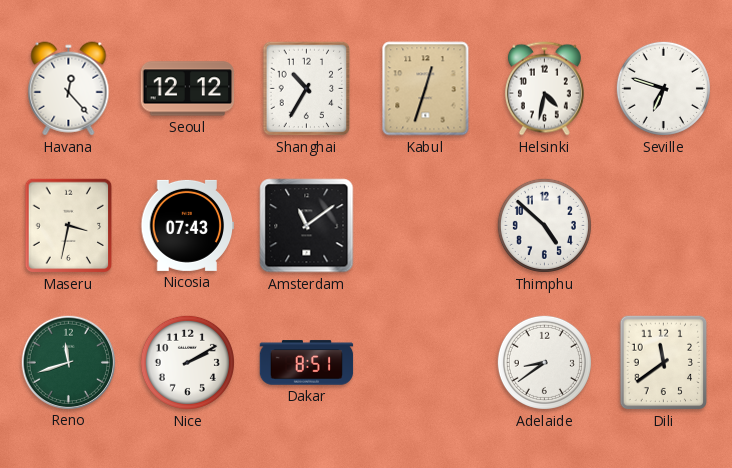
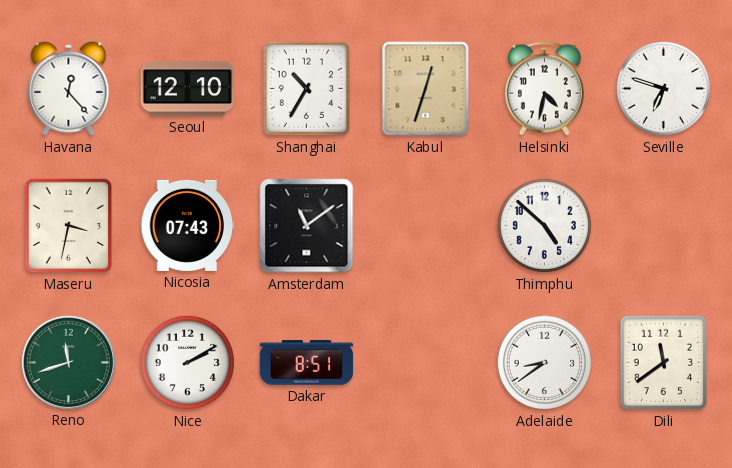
Seoul: 12:12 -> 12:10
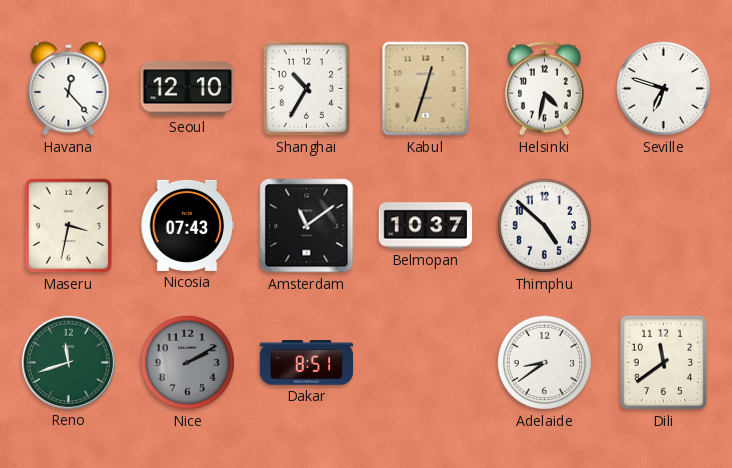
Belmopan: none -> 10:37
Nice dial: white -> grey
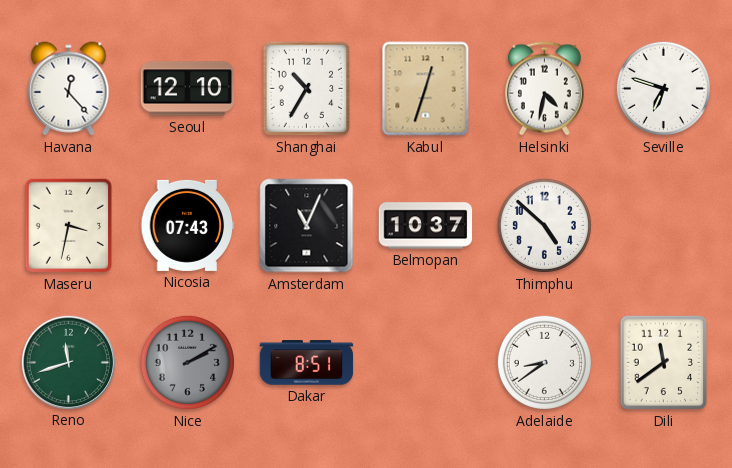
Amsterdam: 11:09 -> 11:04
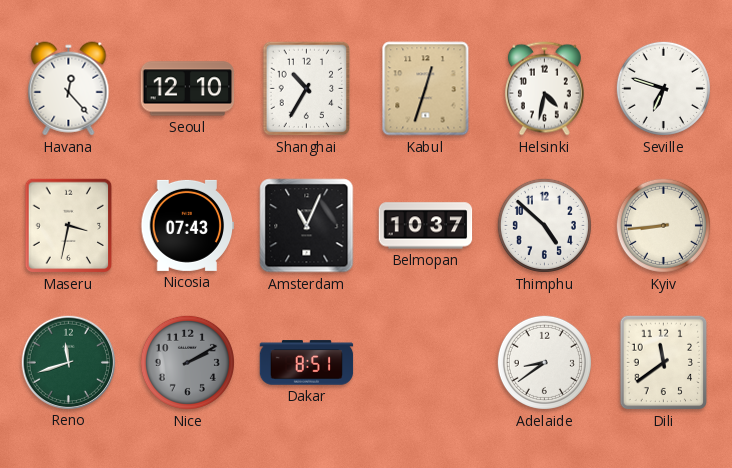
Kyiv: none -> 8:44
